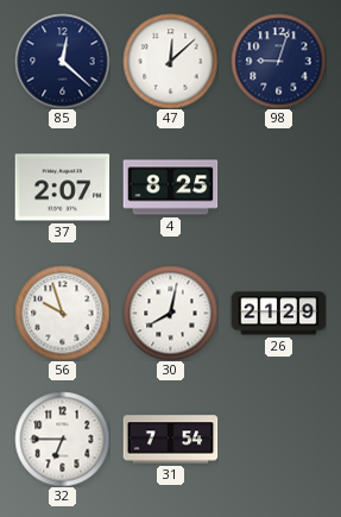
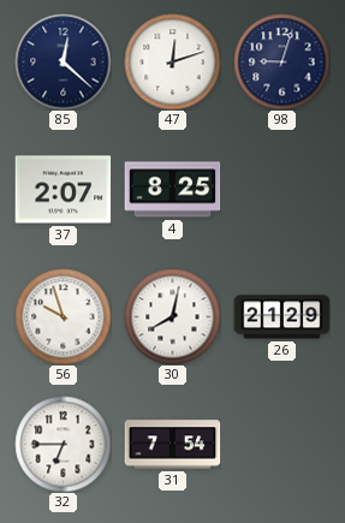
47: 12:08 -> 12:12
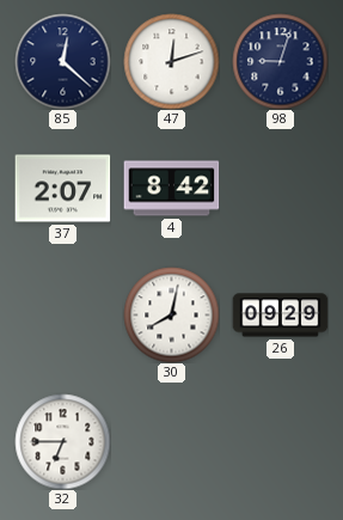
4: 8:25 -> 8:42
56: 9:57 -> none
26: 21:29 -> 09:29
31: 7:54 -> none
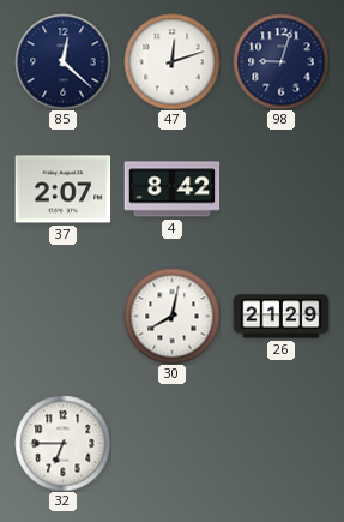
26: 09:29 -> 21:29
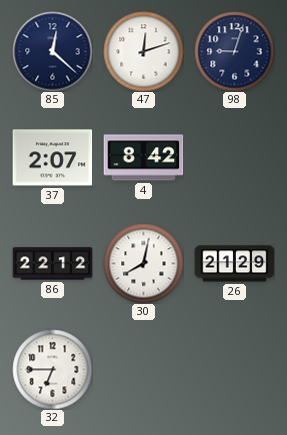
86: none -> 22:12
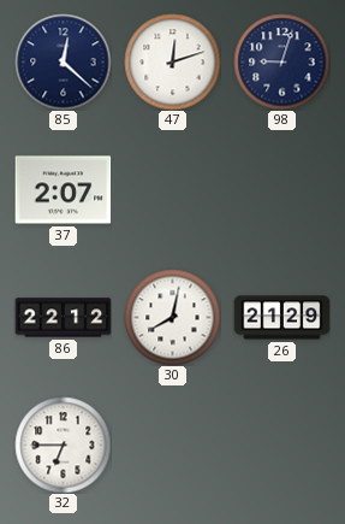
4: 8:42 -> none
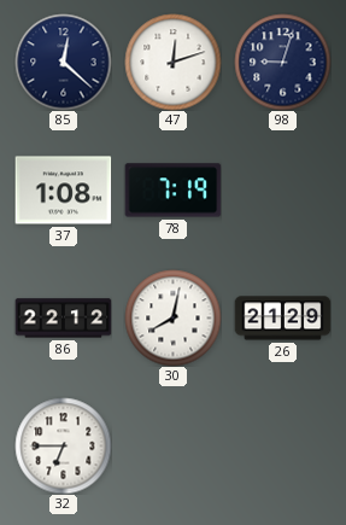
37: 2:07 -> 1:08
78: none -> 7:19
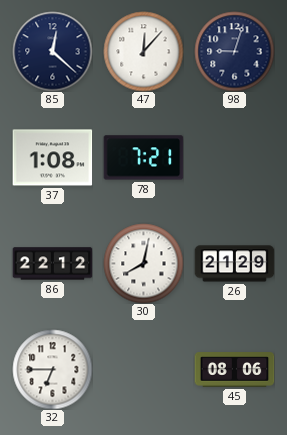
47: 12:12 -> 12:07
78: 7:19 -> 7:21
45: none -> 08:06
